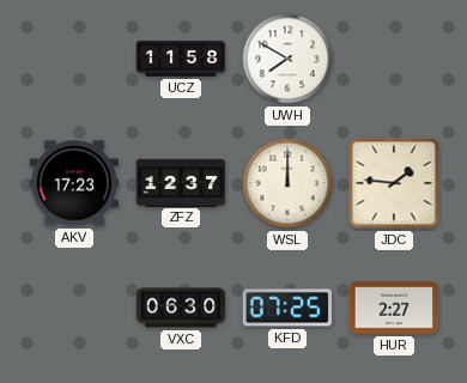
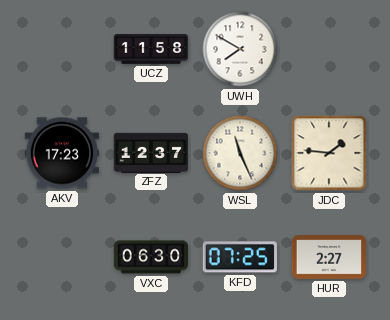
WSL: 12:00 -> 11:26
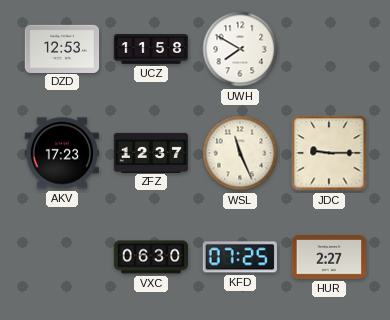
DZD: none -> 12:53
JDC: 1:46 -> 9:15
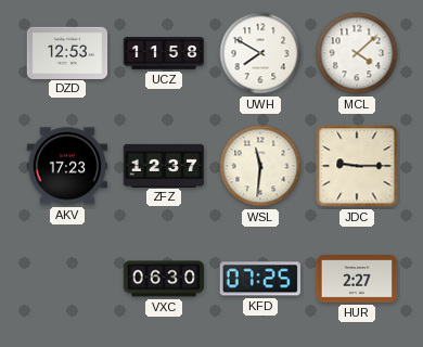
MCL: none -> 4:08
WSL: 11:26 -> 11:31
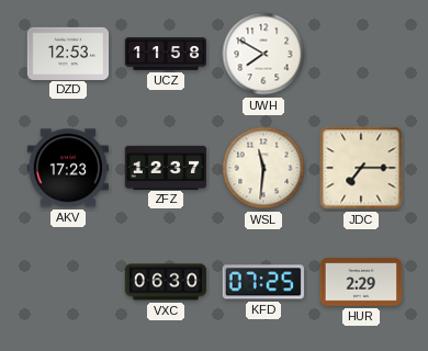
MCL: 4:08 -> none
JDC: 9:15 -> 7:15
HUR: 2:27 -> 2:29
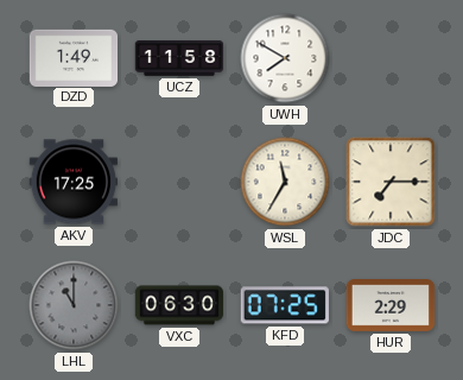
DZD: 12:53 -> 1:49
AKV: 17:23 -> 17:25
ZFZ: 12:37 -> none
WSL: 11:31 -> 11:35
LHL: none -> 11:00
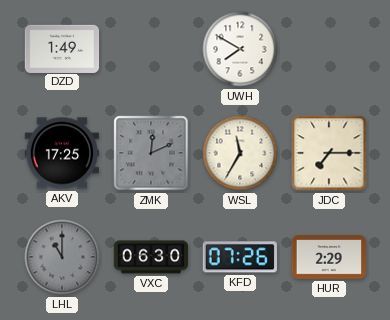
UCZ: 11:58 -> none
ZMK: none -> 12:11
KFD: 07:25 -> 07:26
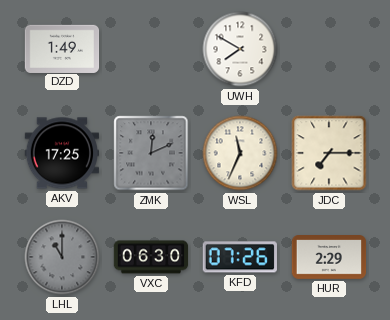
WSL: 11:35 -> 11:34
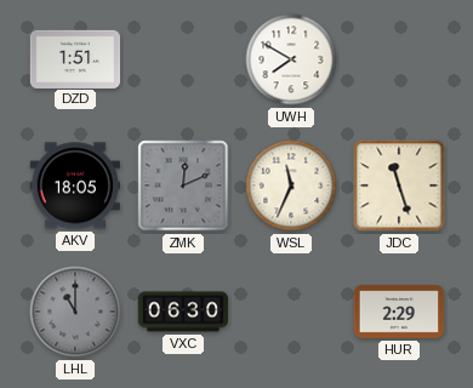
DZD: 1:49 -> 1:51
AKV: 17:25 -> 18:05
JDC: 7:15 -> 11:27
KFD: 07:26 -> none
